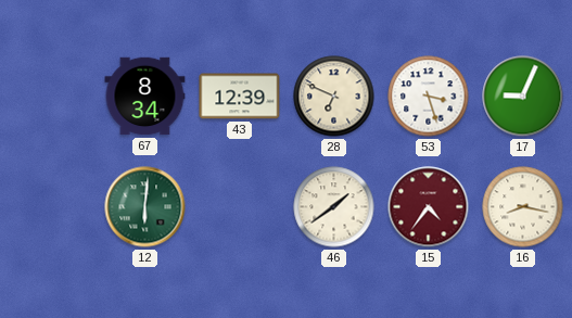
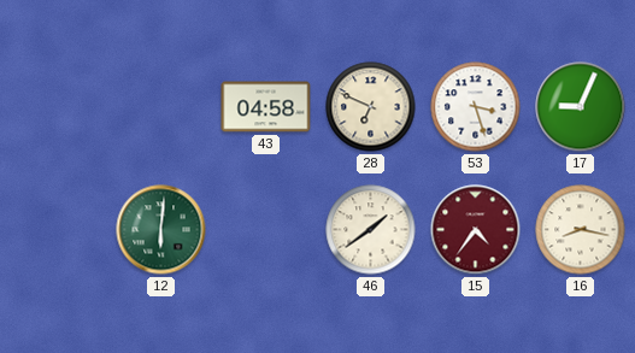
67: 8:34 -> none
43: 12:39 -> 04:58
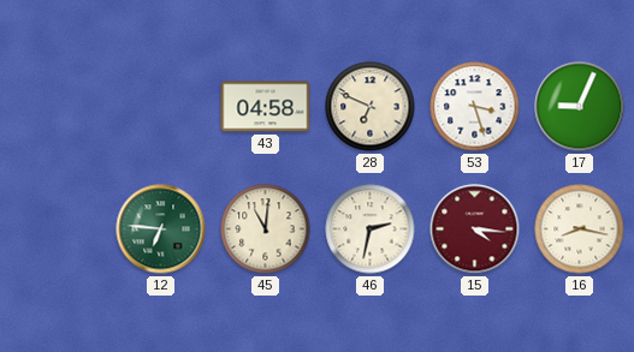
12: 6:01 -> 6:46
45: none -> 11:01
46: 1:39 -> 2:32
15: 4:36 -> 4:16
